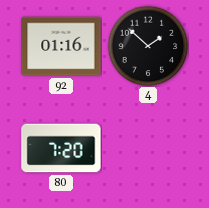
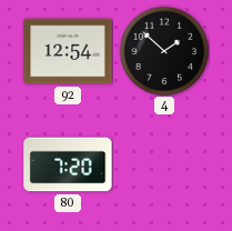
92: 01:16 -> 12:54
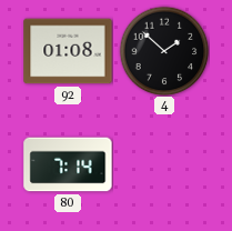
92: 12:54 -> 01:08
80: 7:20 -> 7:14
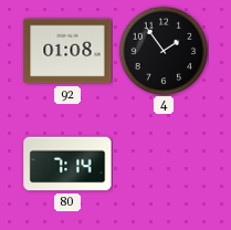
4: 1:52 -> 1:54
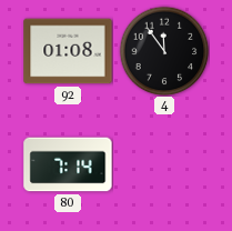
4: 1:54 -> 11:54
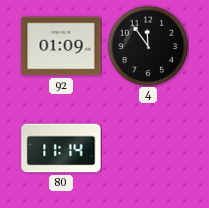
92: 01:08 -> 01:09
80: 7:14 -> 11:14
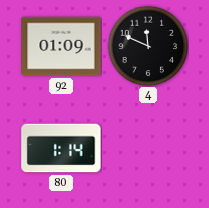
4: 11:54 -> 11:49
80: 11:14 -> 1:14
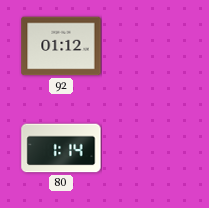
92: 01:09 -> 01:12
4: 11:49 -> none
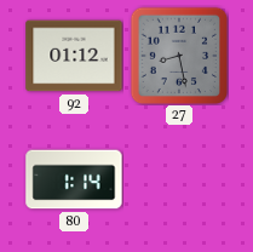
27: none -> 8:28
